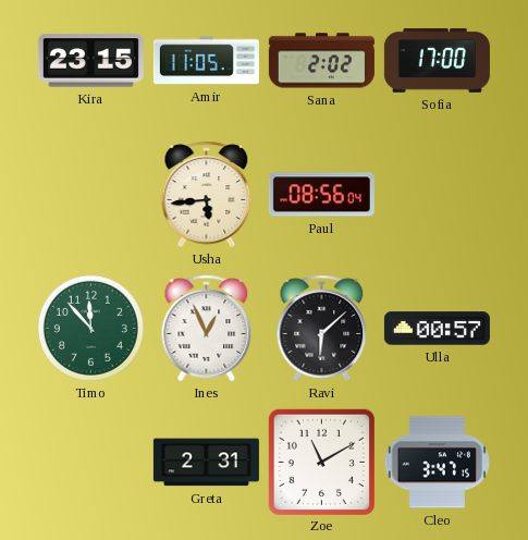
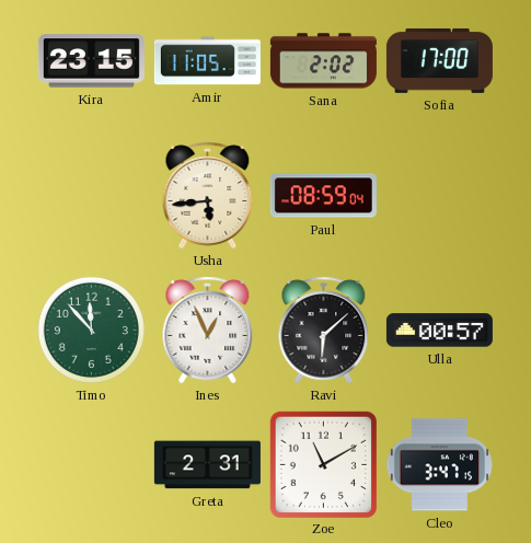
Paul: 08:56 -> 08:59
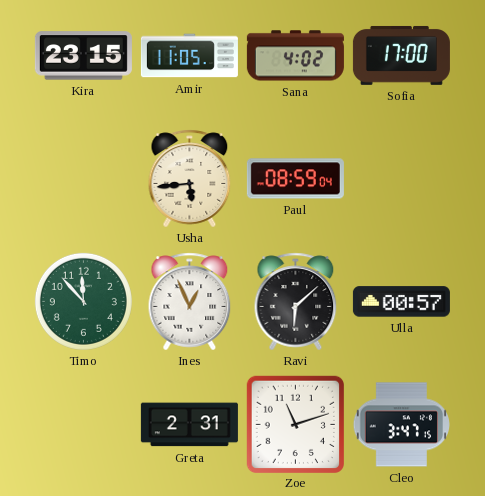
Sana: 2:02 -> 4:02
Zoe: 11:10 -> 11:12
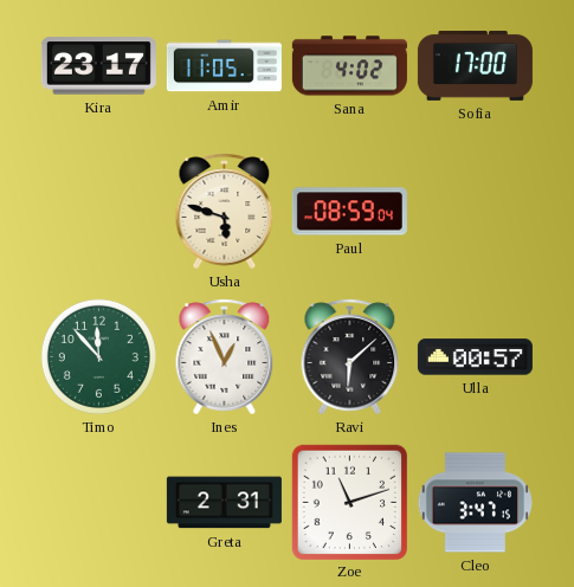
Kira: 23:15 -> 23:17
Usha: 5:44 -> 5:48
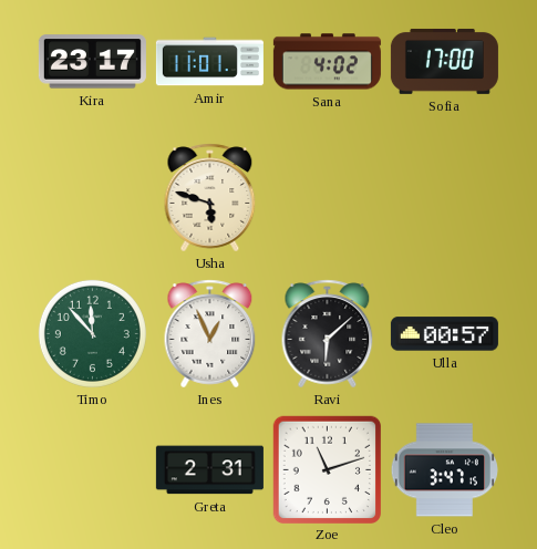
Amir: 11:05 -> 11:01
Paul: 08:59 -> none
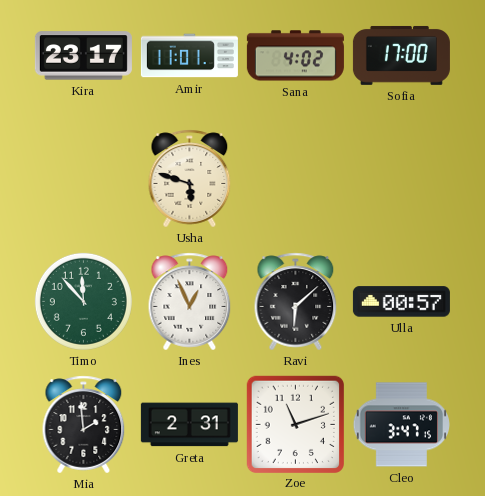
Mia: none -> 1:59
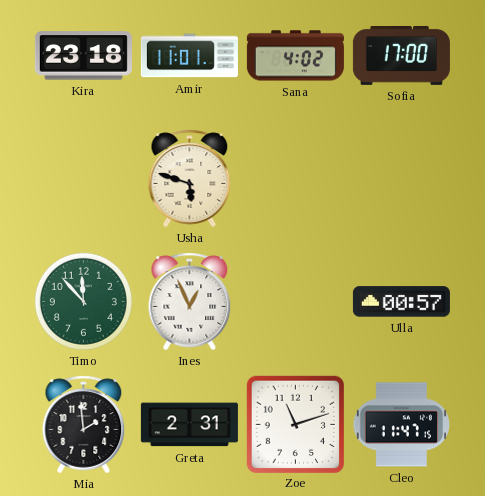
Kira: 23:17 -> 23:18
Ravi: 6:08 -> none
Cleo: 3:47 -> 11:47
